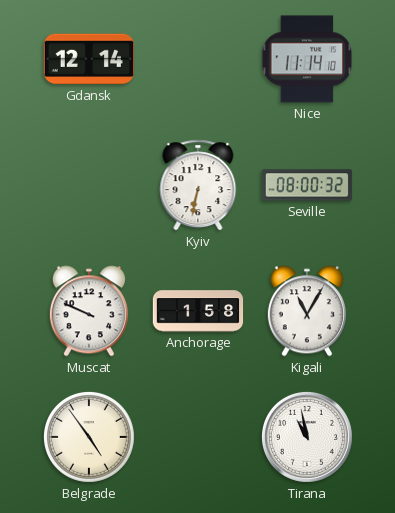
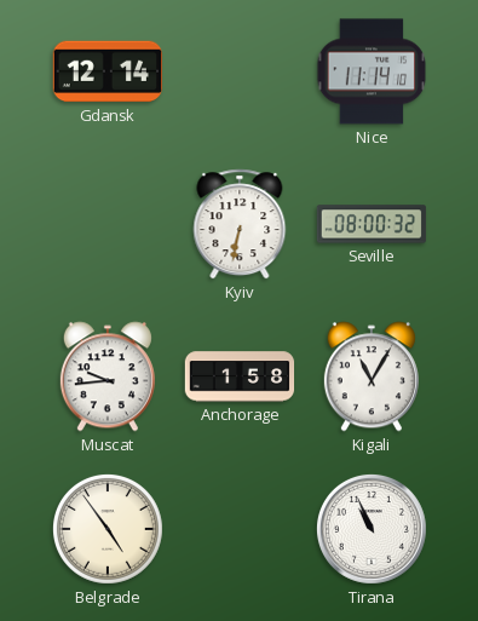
Muscat: 9:49 -> 9:44
Tirana: 10:58 -> 10:56
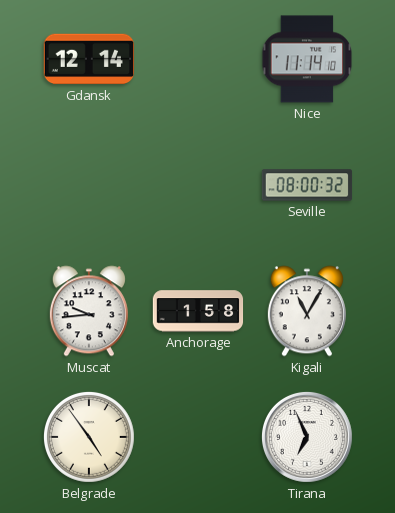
Kyiv: 6:32 -> none
Tirana: 10:56 -> 6:56
